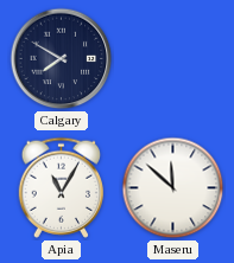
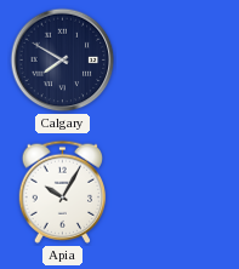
Apia: 11:05 -> 10:05
Maseru: 11:52 -> none
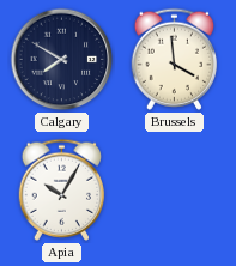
Brussels: none -> 3:59
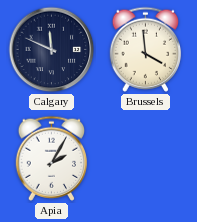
Calgary: 7:50 -> 11:49
Apia: 10:05 -> 2:05
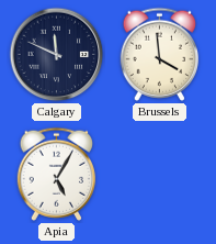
Apia: 2:05 -> 5:05
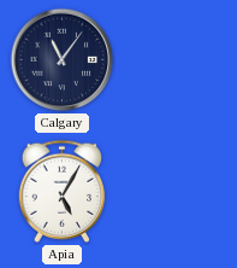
Calgary: 11:49 -> 11:06
Brussels: 3:59 -> none
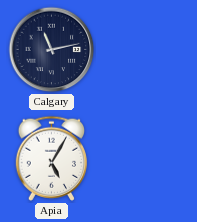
Calgary: 11:06 -> 11:13
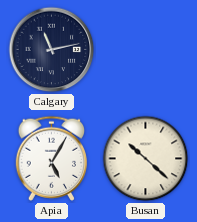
Busan: none -> 10:22
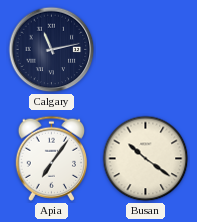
Apia: 5:05 -> 7:06
Busan: 10:22 -> 10:21
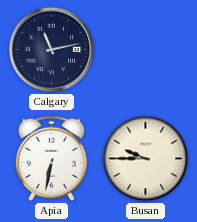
Apia: 7:06 -> 6:32
Busan: 10:21 -> 9:45
